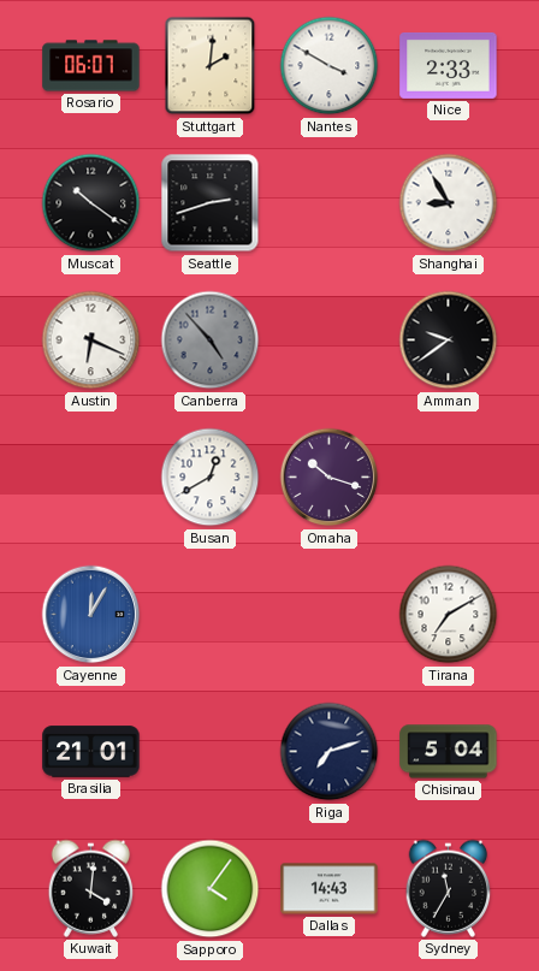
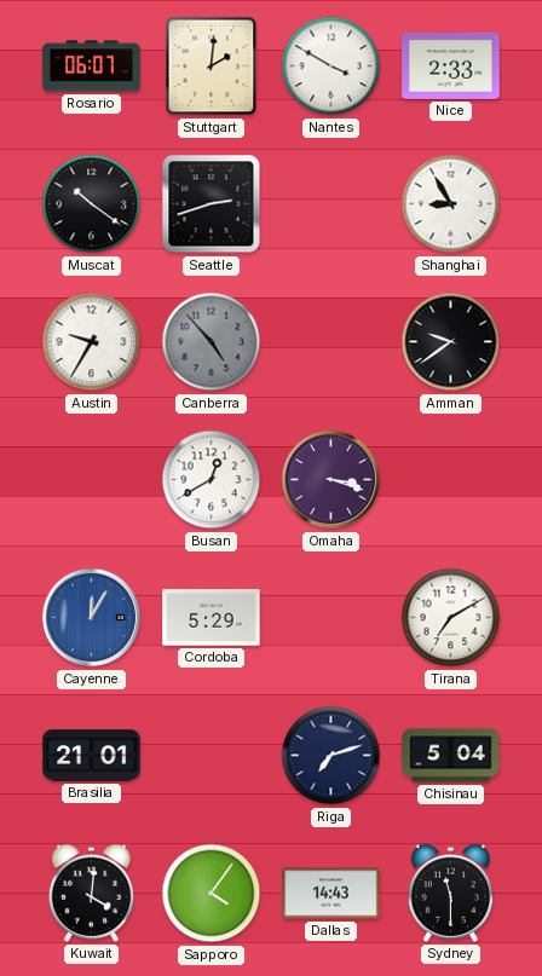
Austin: 6:19 -> 9:35
Omaha: 10:18 -> 3:18
Cordoba: none -> 5:29
Sydney: 11:35 -> 11:30
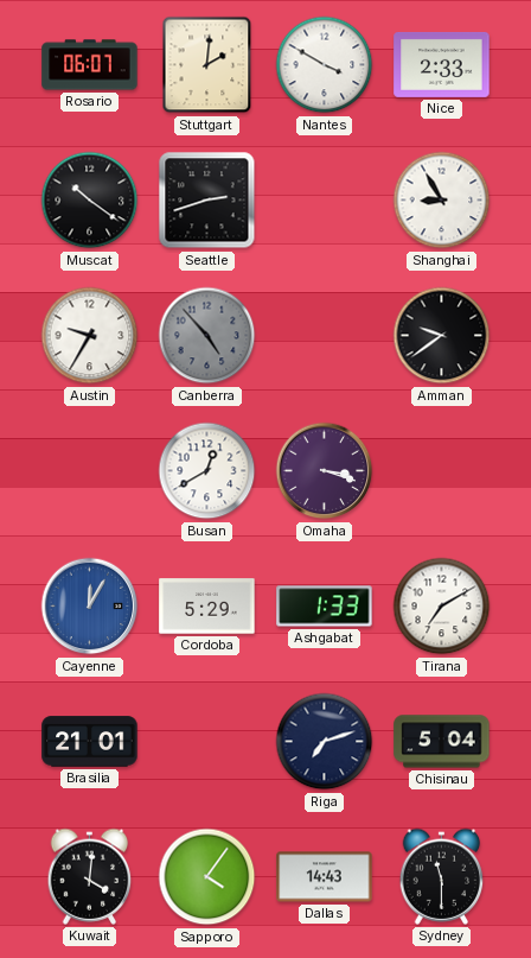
Ashgabat: none -> 1:33
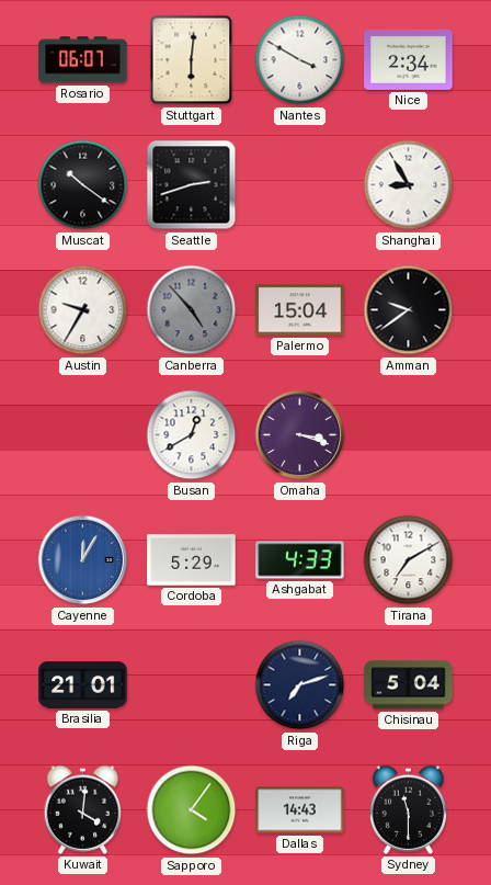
Stuttgart: 2:01 -> 6:01
Nice: 2:33 -> 2:34
Palermo: none -> 15:04
Ashgabat: 1:33 -> 4:33
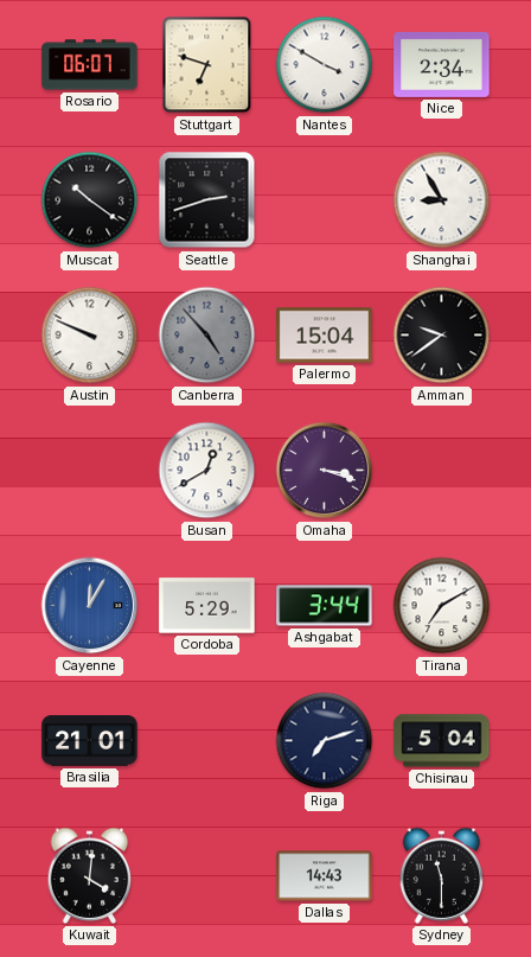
Stuttgart: 6:01 -> 6:48
Austin: 9:35 -> 9:49
Ashgabat: 4:33 -> 3:44
Sapporo: 4:06 -> none
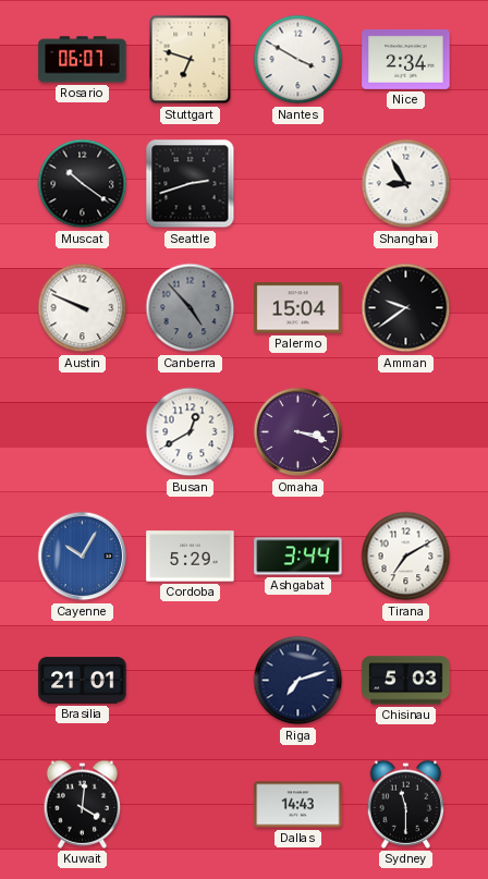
Cayenne: 12:05 -> 10:05
Chisinau: 5:04 -> 5:03
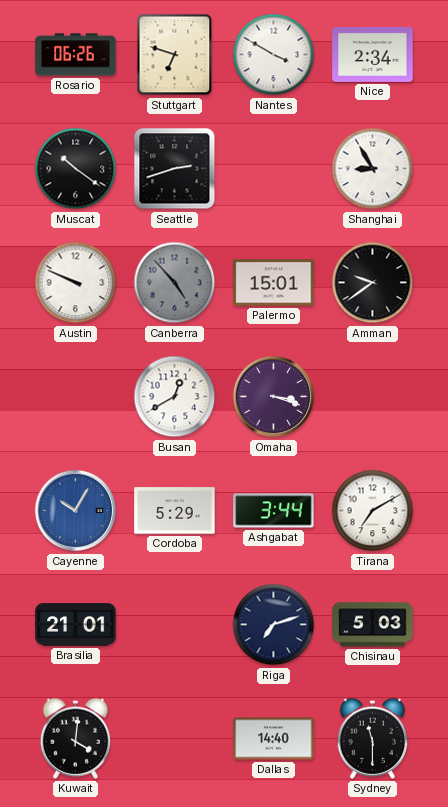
Rosario: 06:07 -> 06:26
Palermo: 15:04 -> 15:01
Dallas: 14:43 -> 14:40
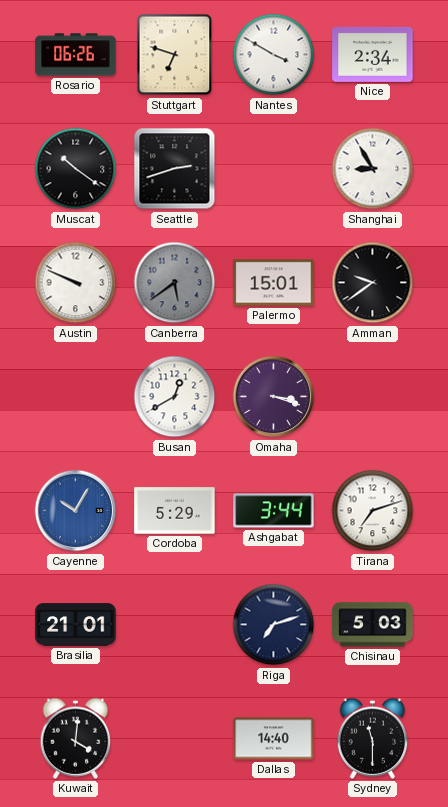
Canberra: 4:53 -> 5:39
Tirana: 7:10 -> 7:12
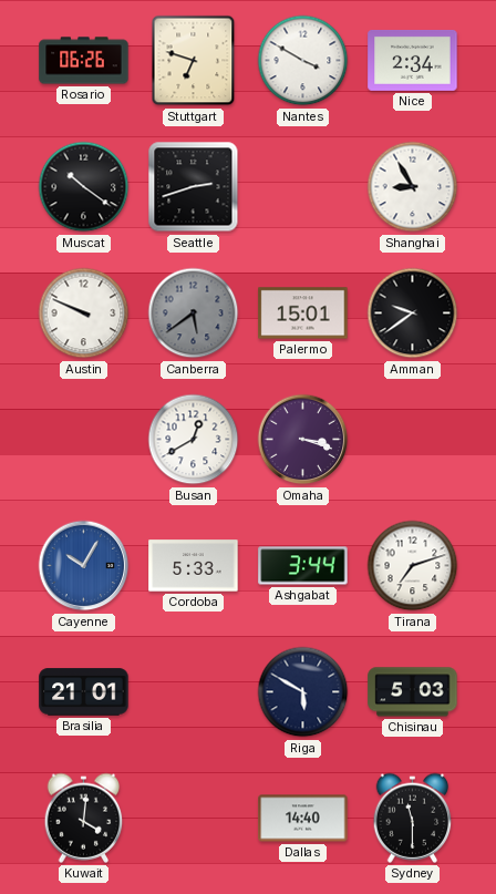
Cordoba: 5:29 -> 5:33
Riga: 7:12 -> 5:50
